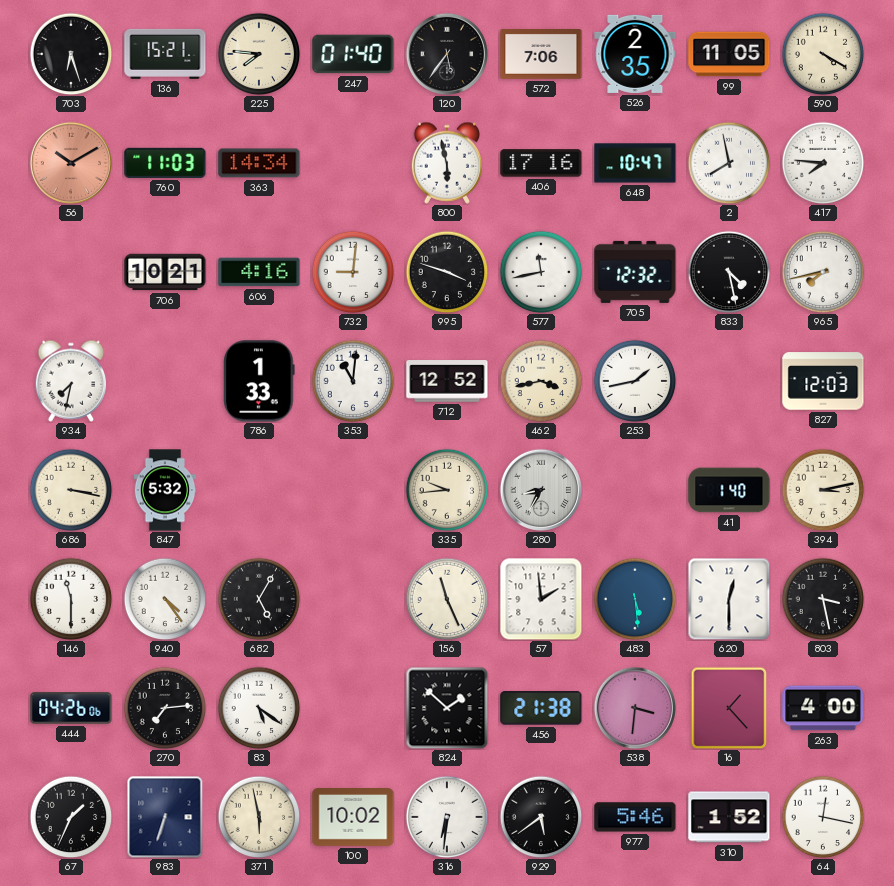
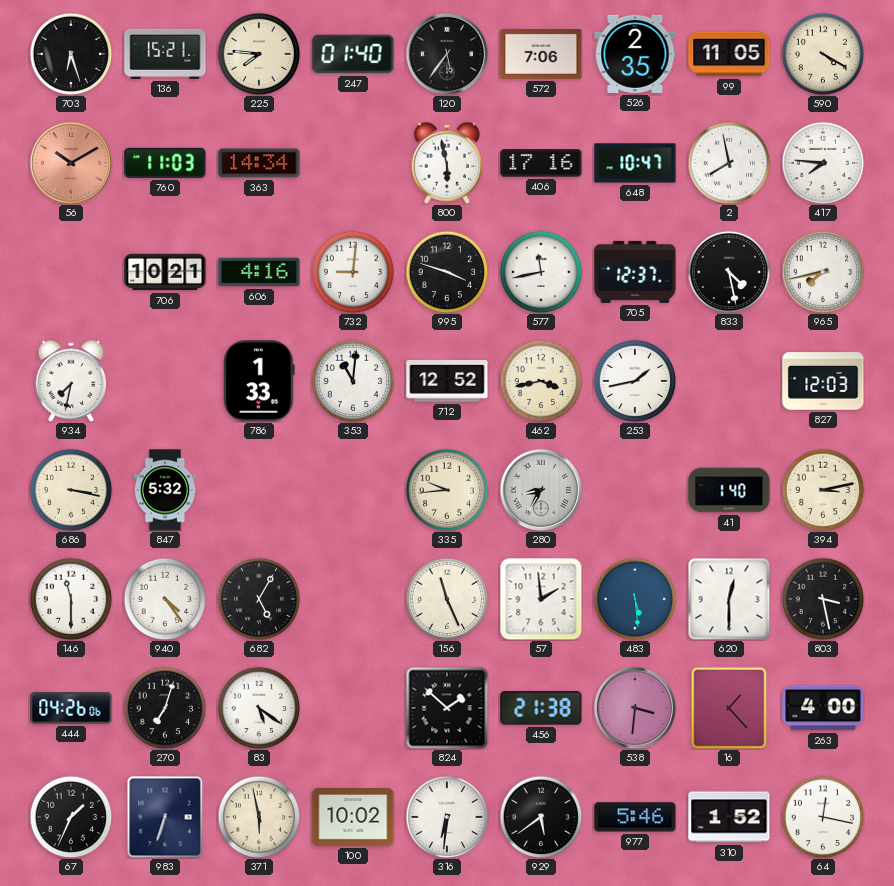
705: 12:32 -> 12:37
270: 7:14 -> 7:03
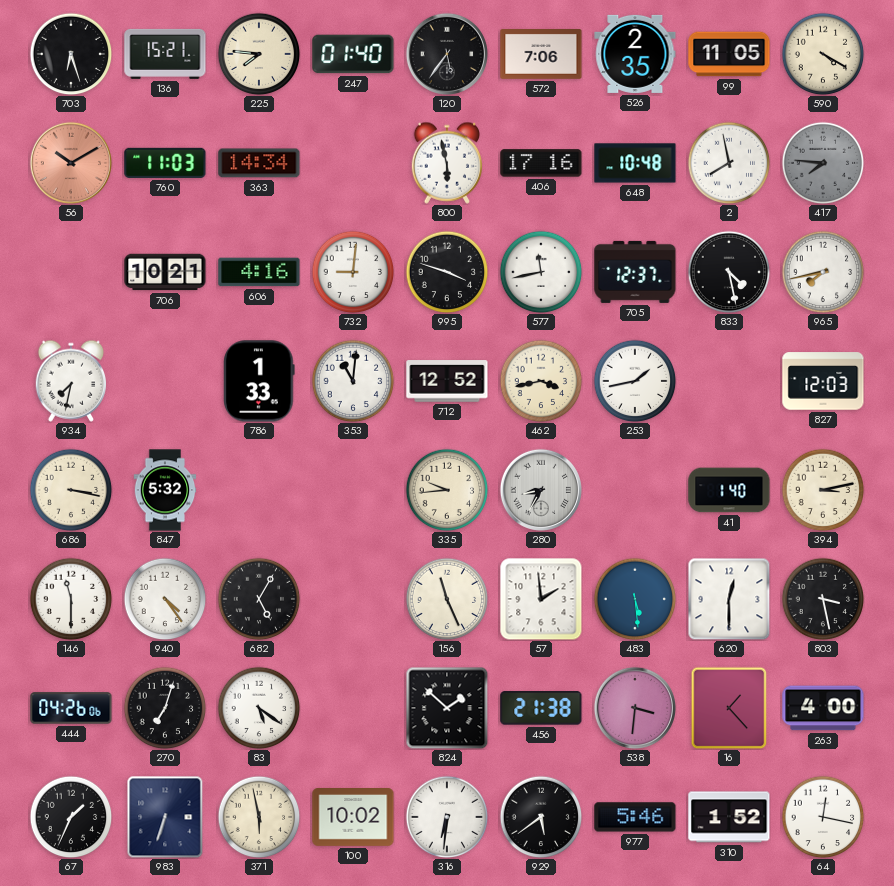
648: 10:47 -> 10:48
417 dial: white -> grey
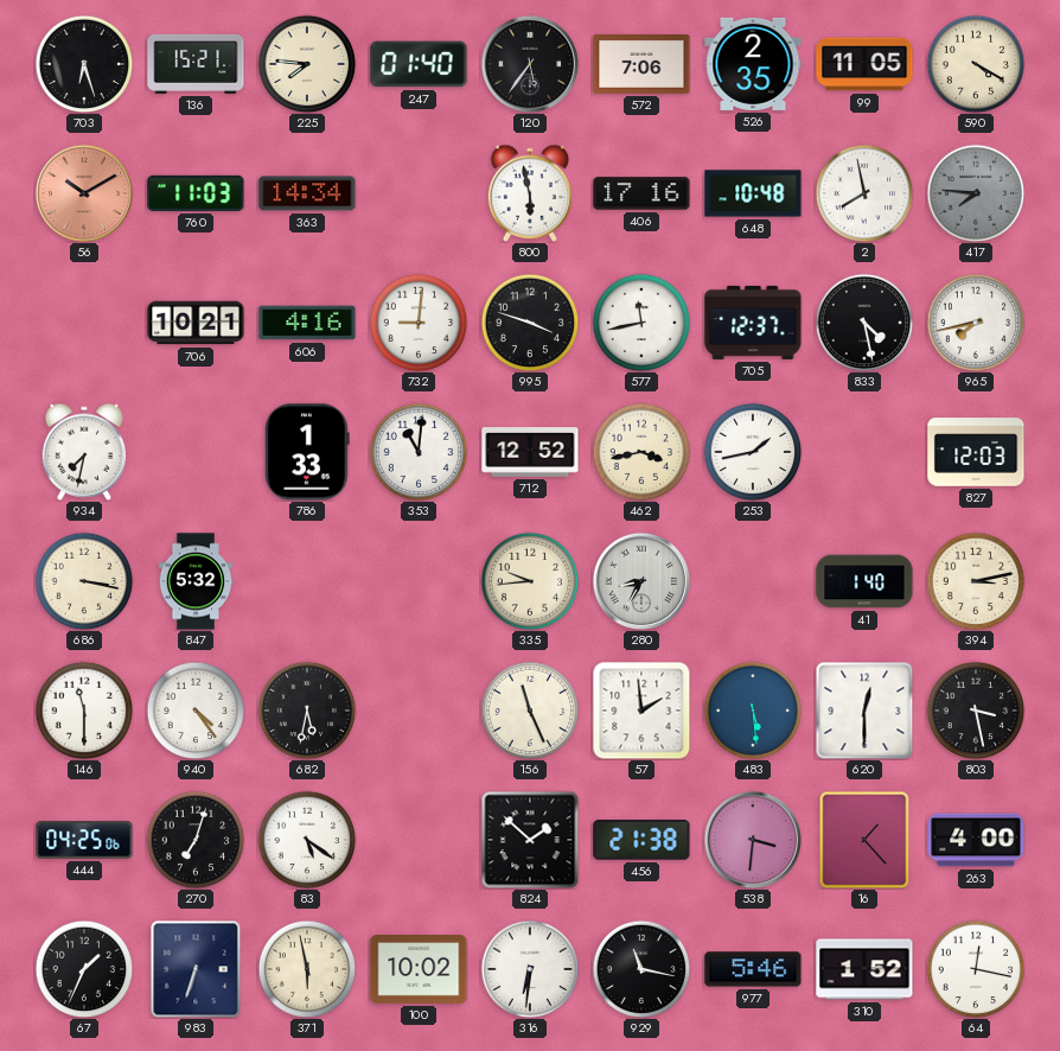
682: 5:05 -> 5:32
444: 04:26 -> 04:25
929: 5:39 -> 11:17
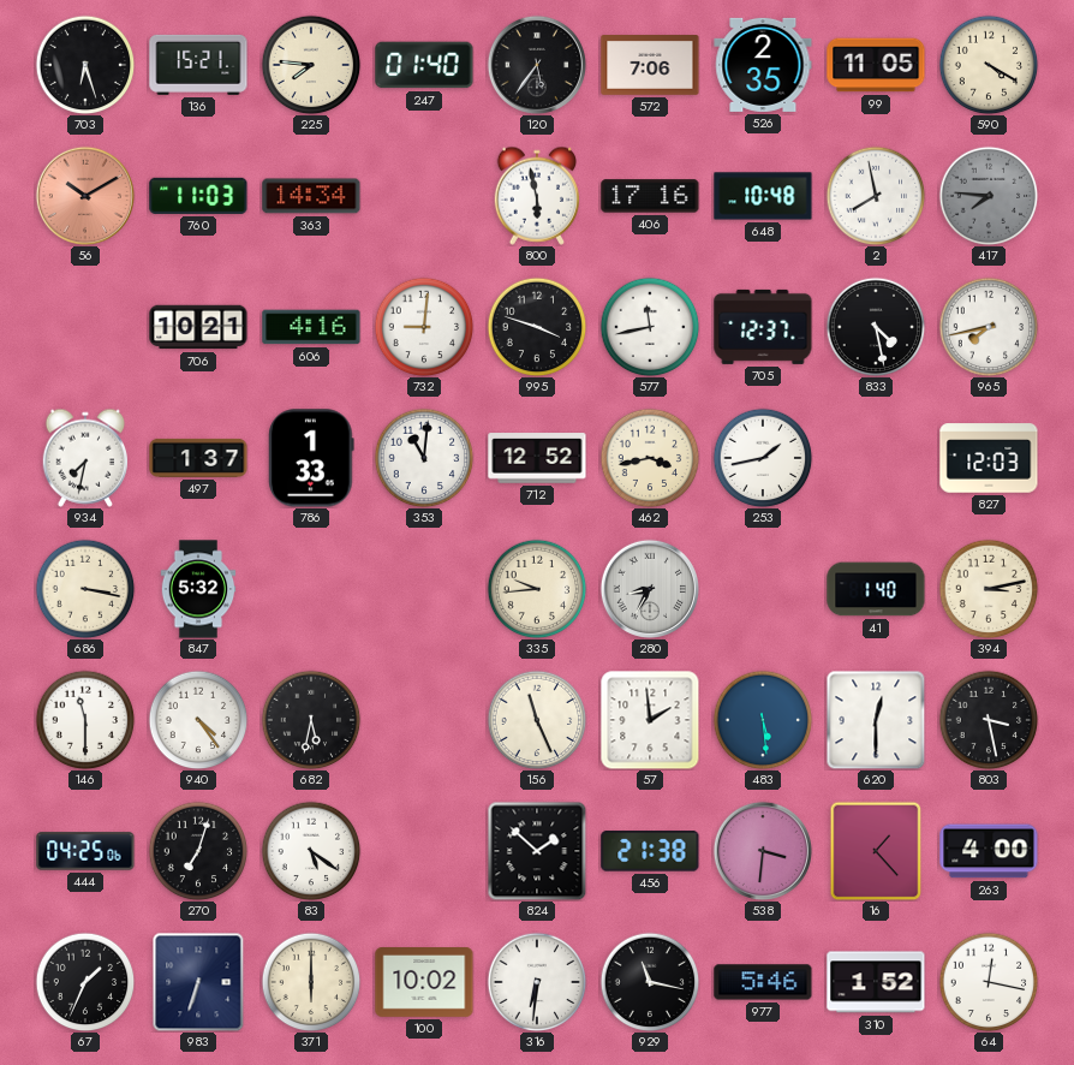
497: none -> 1:37
371: 5:58 -> 6:00
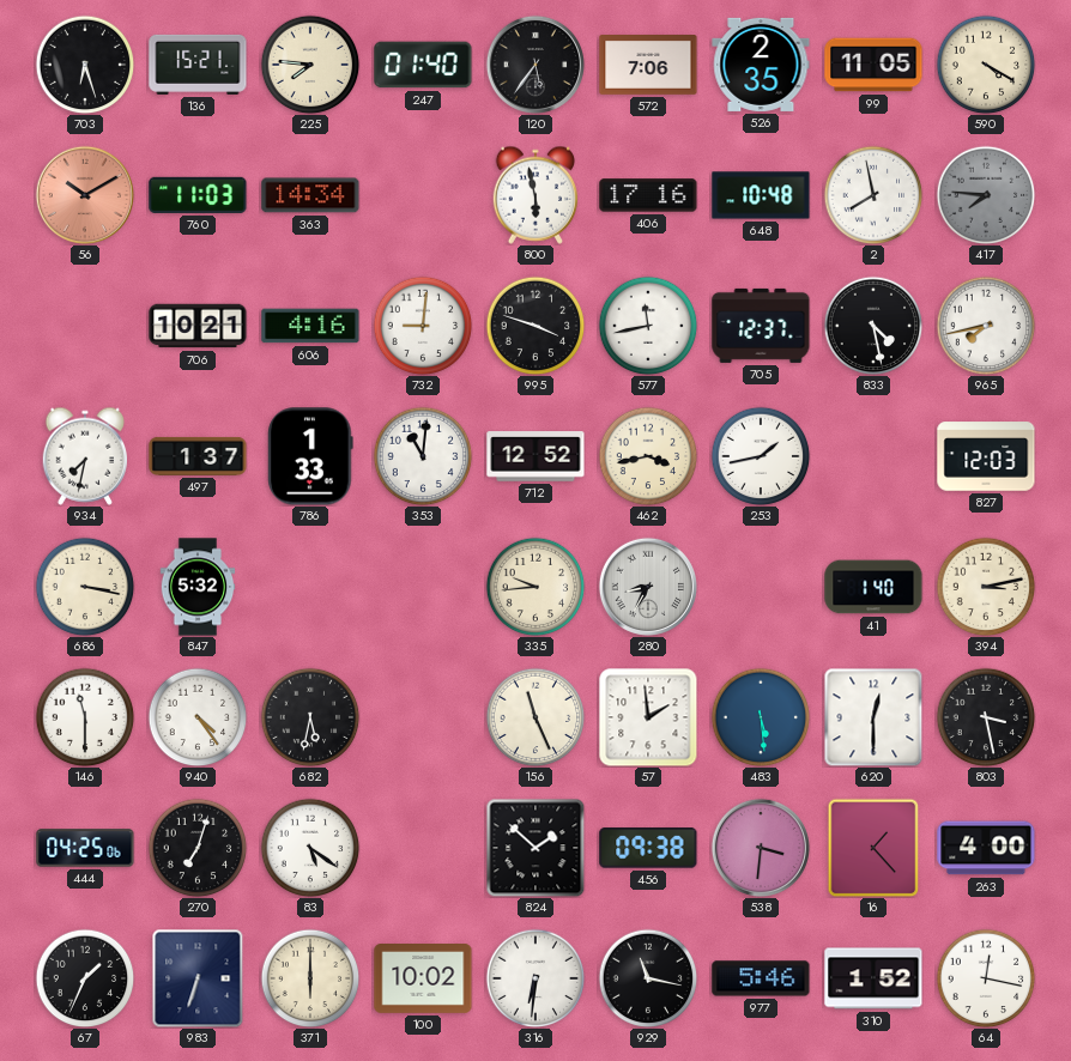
456: 21:38 -> 09:38
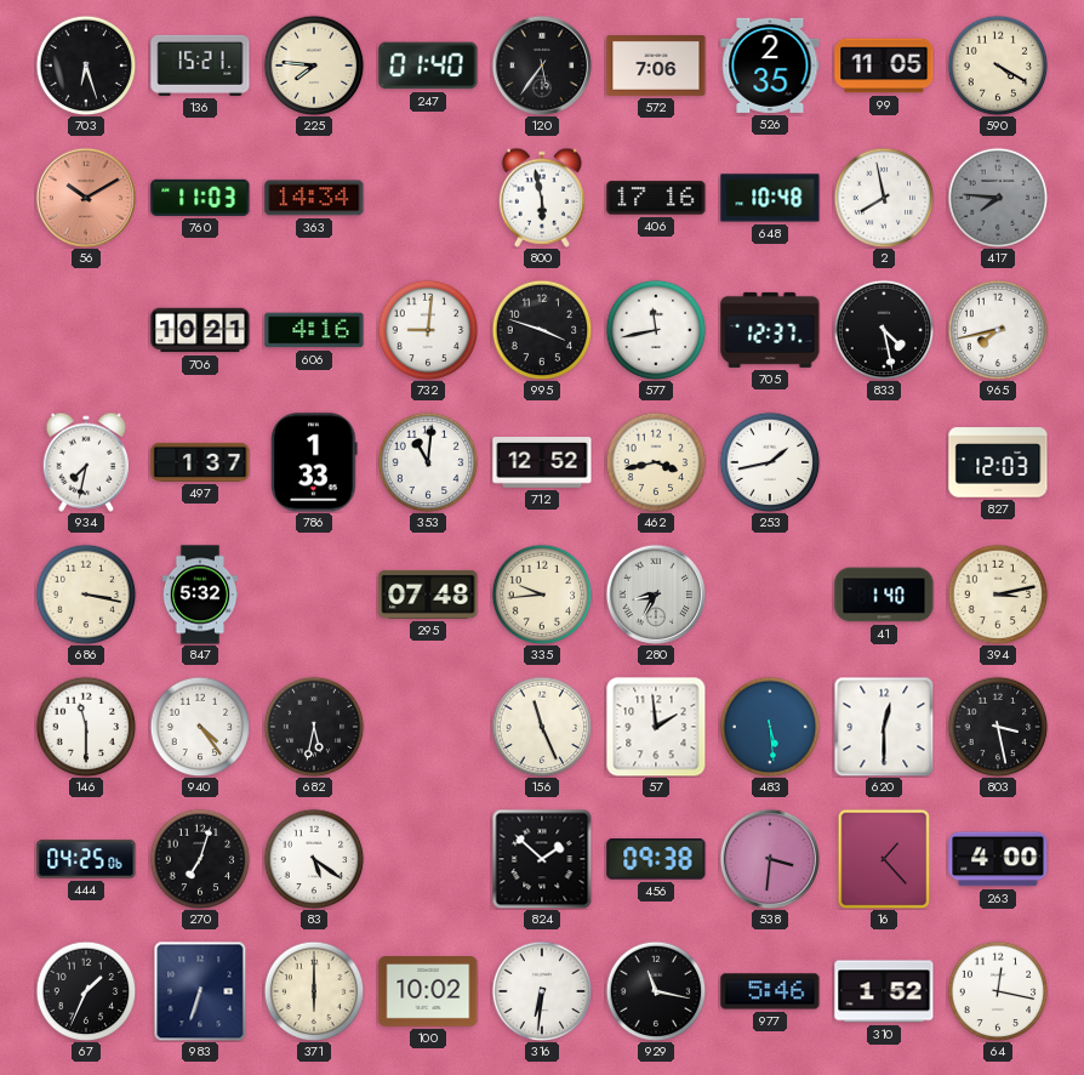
295: none -> 07:48
